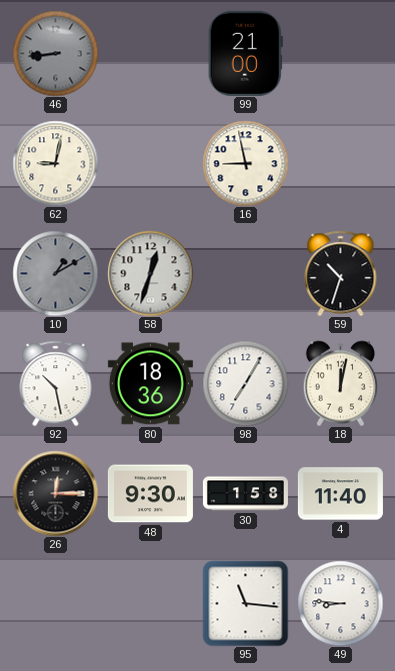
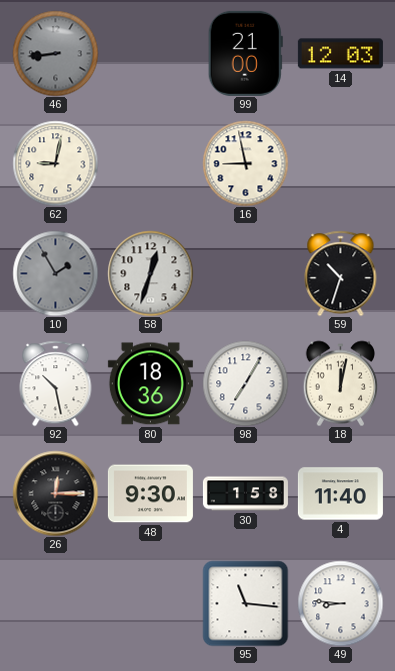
14: none -> 12:03
10: 1:10 -> 1:55
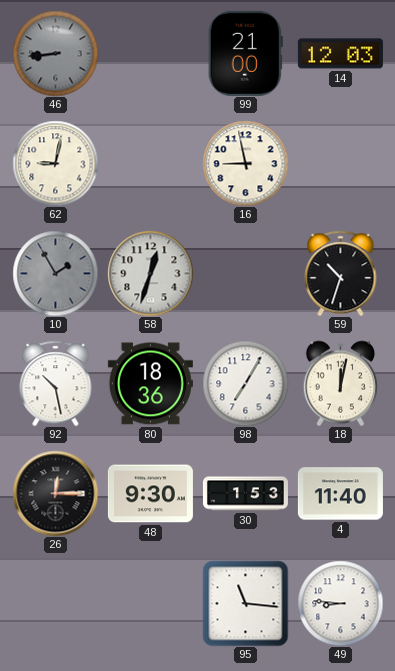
30: 1:58 -> 1:53
